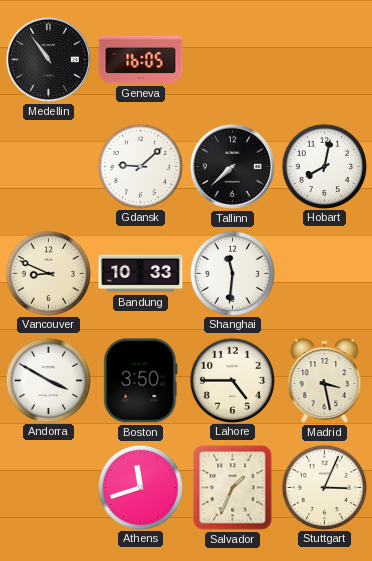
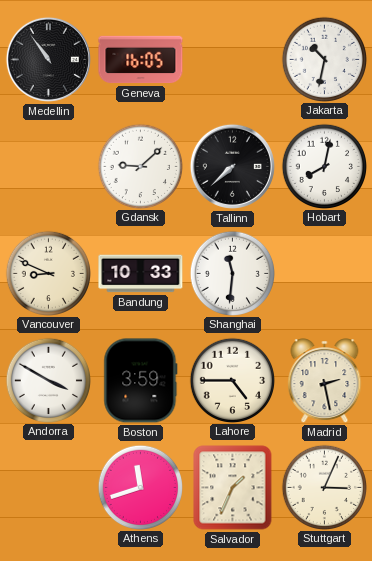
Jakarta: none -> 10:32
Boston: 3:50 -> 3:59
Madrid: 3:28 -> 2:28
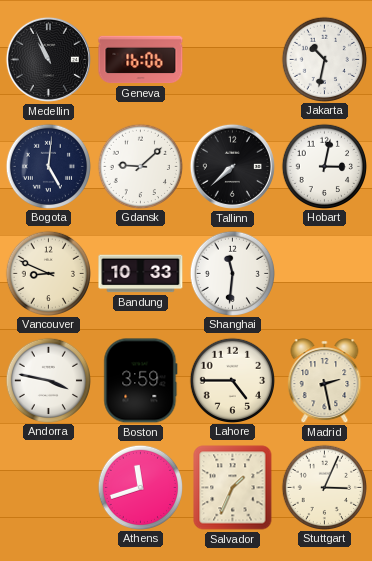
Medellin: 10:54 -> 10:56
Geneva: 16:05 -> 16:06
Bogota: none -> 5:01
Hobart: 8:02 -> 3:02
Andorra: 3:50 -> 3:47
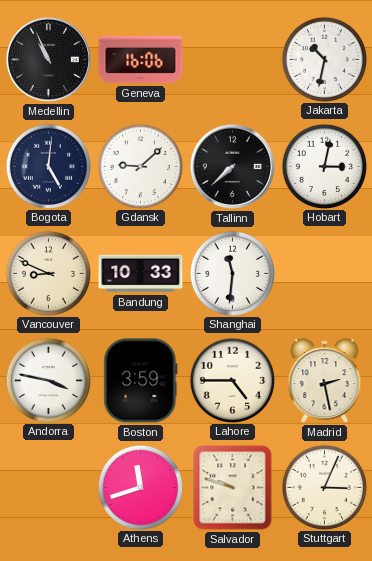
Salvador: 1:34 -> 9:48
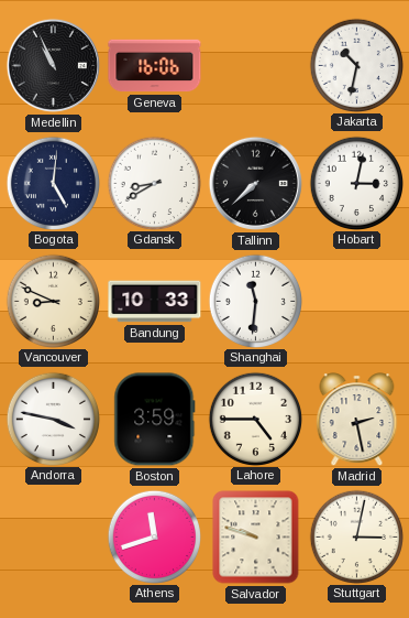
Gdansk: 9:08 -> 8:40
Stuttgart: 3:04 -> 3:02
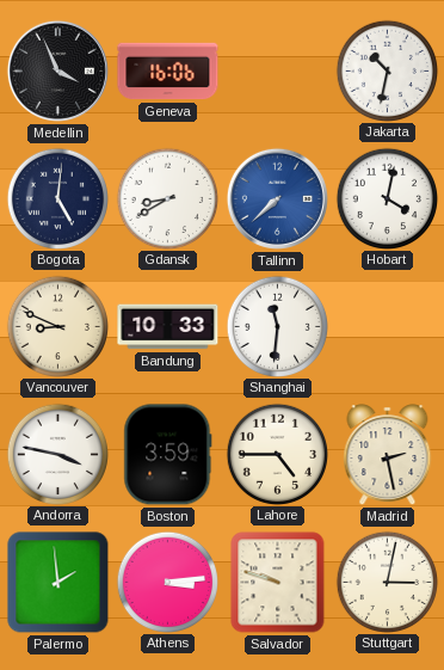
Medellin: 10:56 -> 3:56
Tallinn dial: black -> blue
Hobart: 3:02 -> 4:02
Palermo: none -> 1:59
Athens: 11:42 -> 3:14
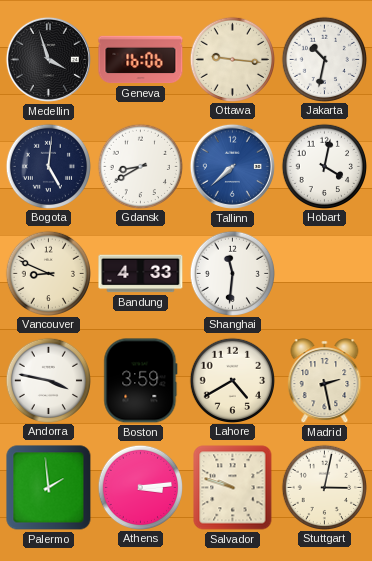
Medellin: 3:56 -> 3:57
Ottawa: none -> 9:16
Bandung: 10:33 -> 4:33
Lahore: 4:45 -> 4:40
